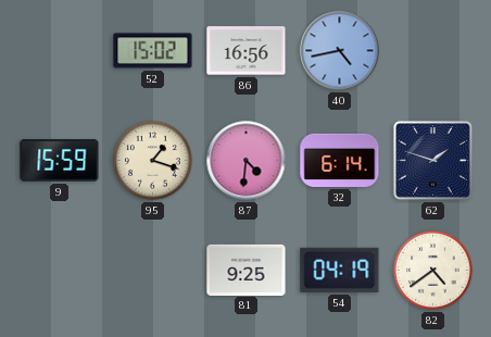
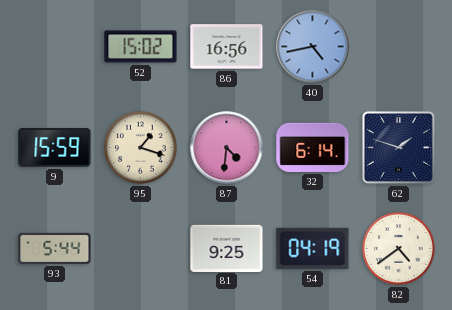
93: none -> 5:44
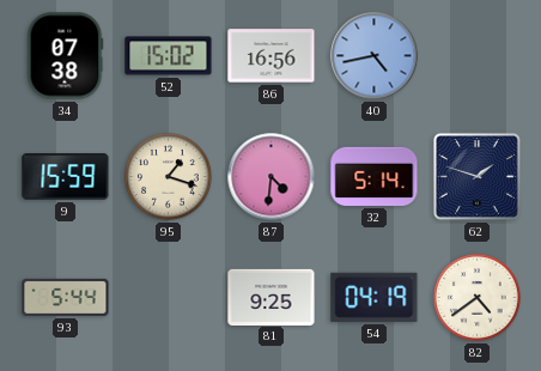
34: none -> 07:38
32: 6:14 -> 5:14
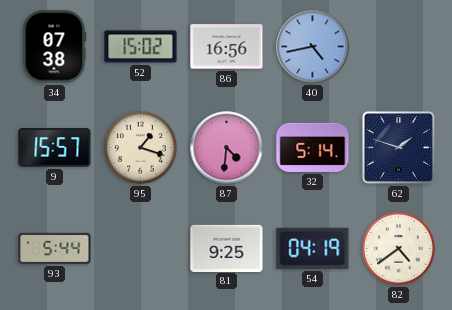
9: 15:59 -> 15:57
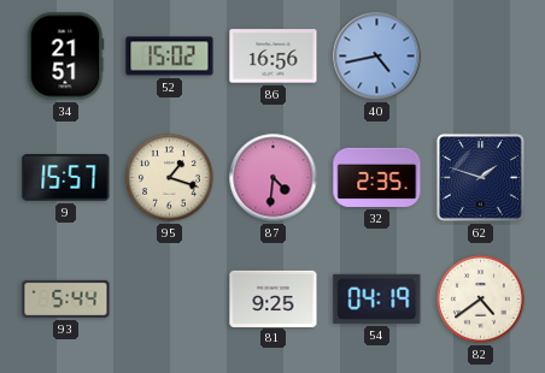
34: 07:38 -> 21:51
32: 5:14 -> 2:35
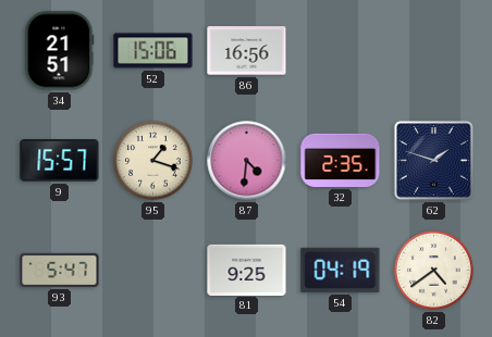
52: 15:02 -> 15:06
40: 4:43 -> none
93: 5:44 -> 5:47
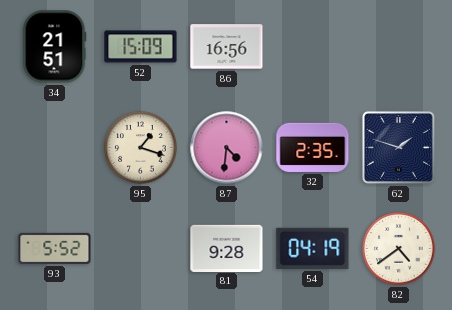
52: 15:06 -> 15:09
9: 15:57 -> none
93: 5:47 -> 5:52
81: 9:25 -> 9:28
